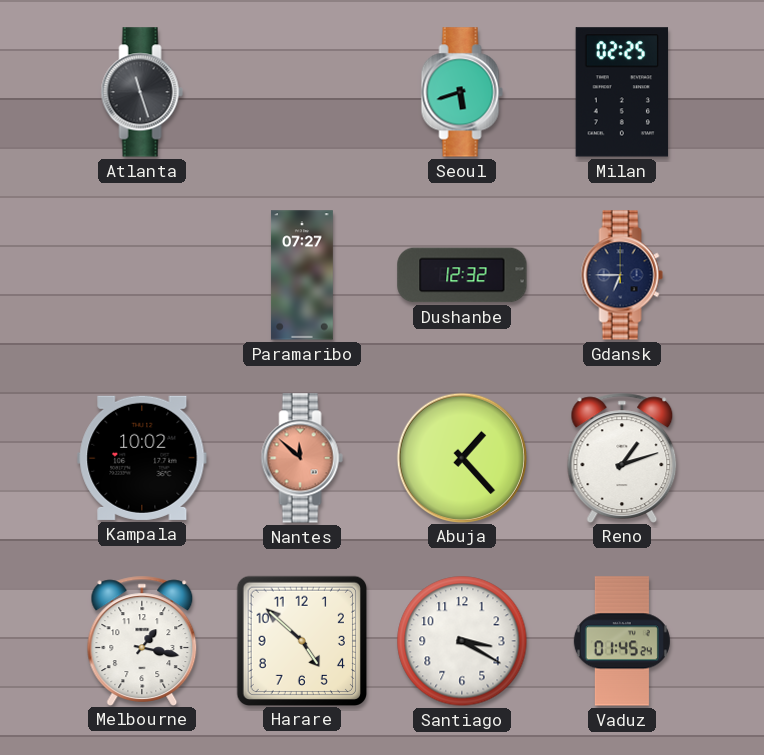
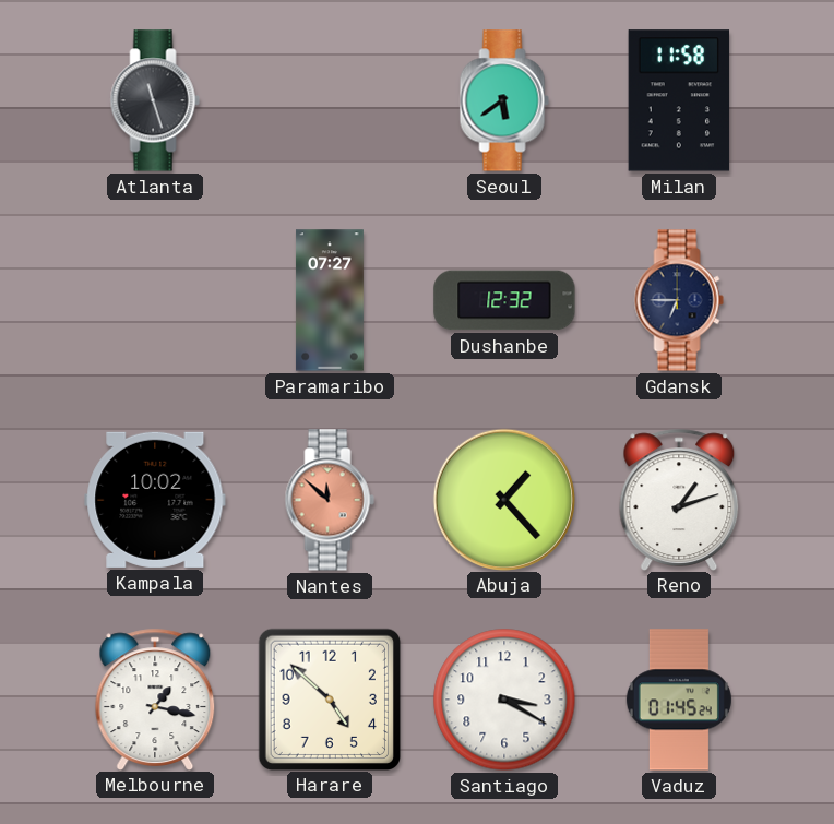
Seoul: 5:42 -> 5:39
Milan: 02:25 -> 11:58
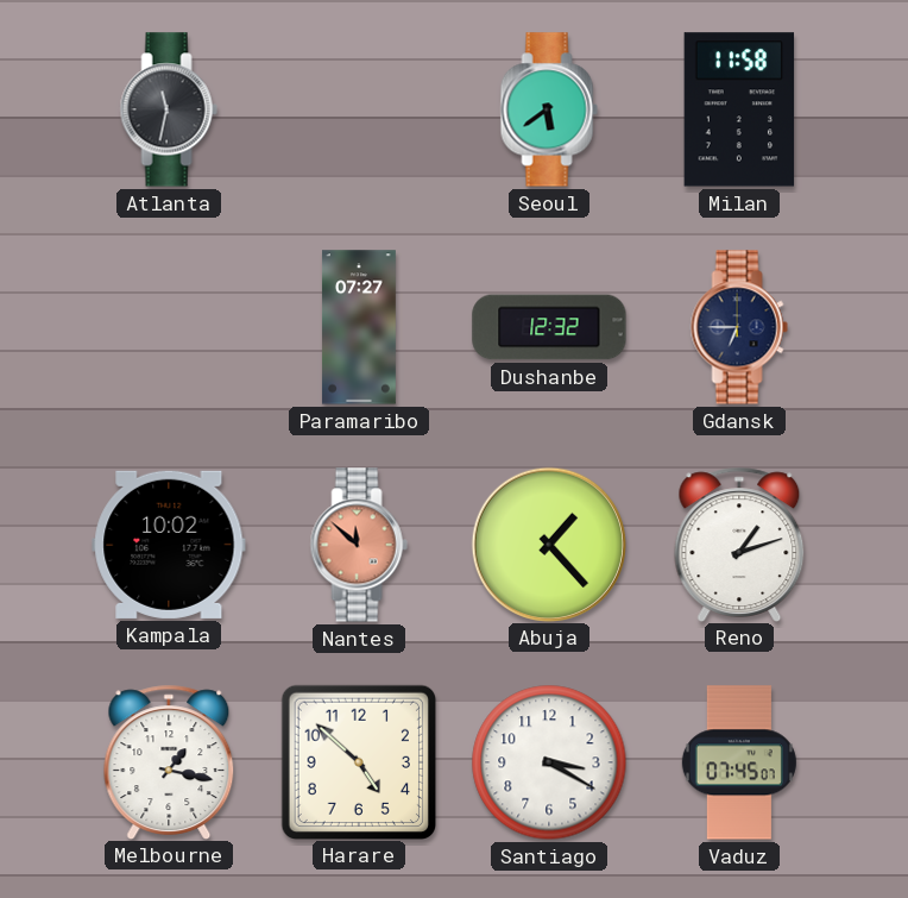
Atlanta: 11:27 -> 11:32
Vaduz: 01:45 -> 07:45
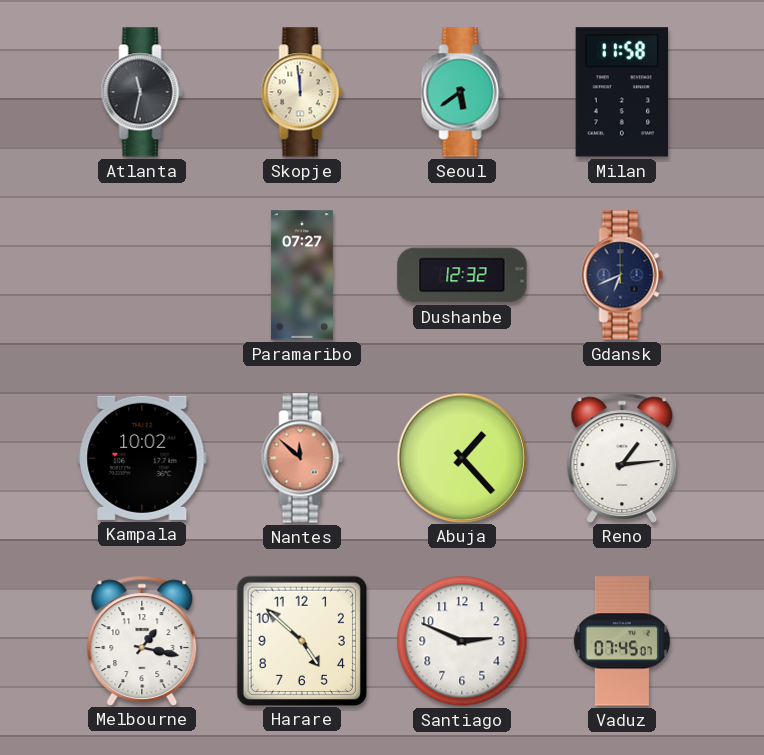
Skopje: none -> 11:59
Gdansk: 6:45 -> 6:41
Reno: 1:12 -> 1:14
Santiago: 3:20 -> 2:49
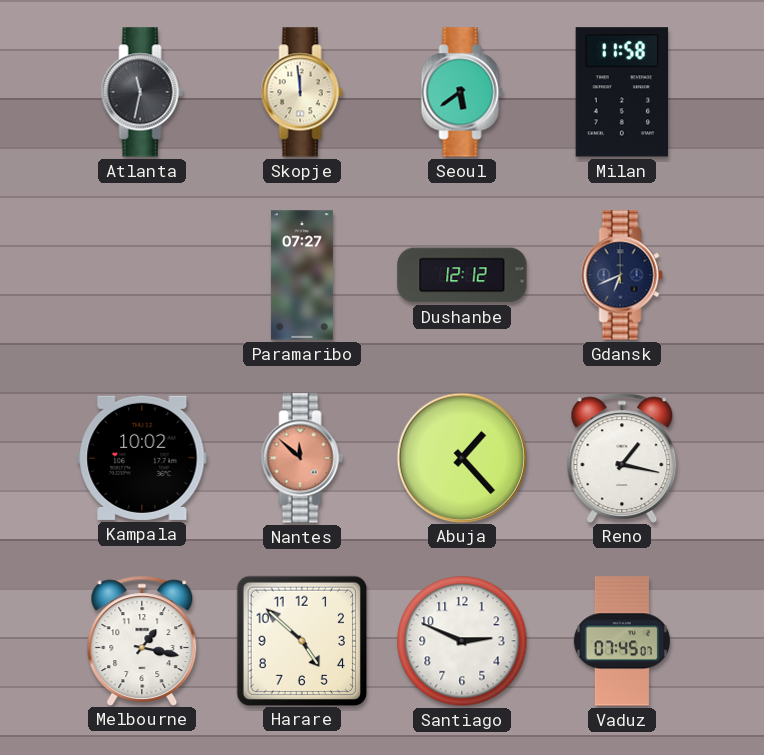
Dushanbe: 12:32 -> 12:12
Reno: 1:14 -> 1:17
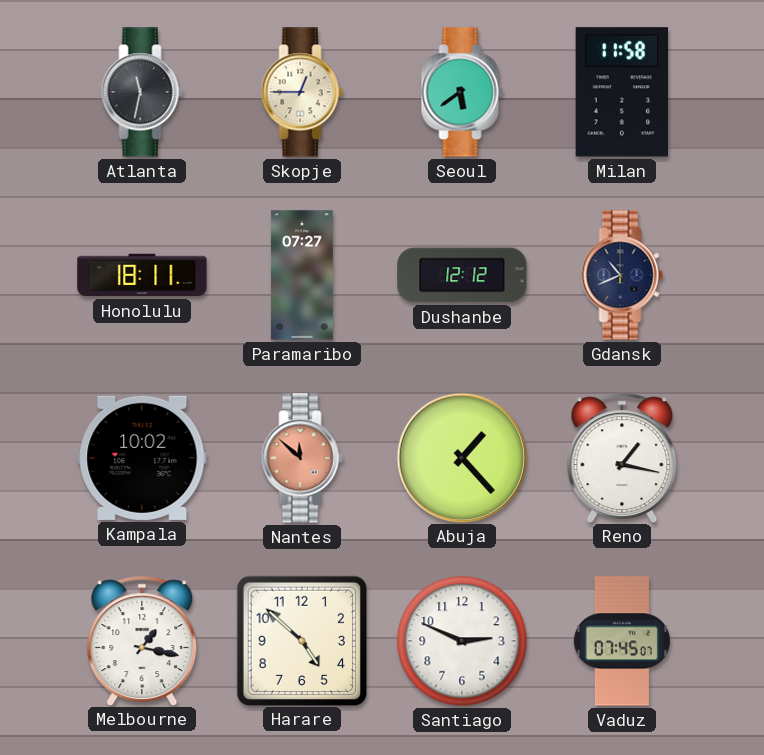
Skopje: 11:59 -> 12:45
Honolulu: none -> 18:11
Gdansk: 6:41 -> 10:41
